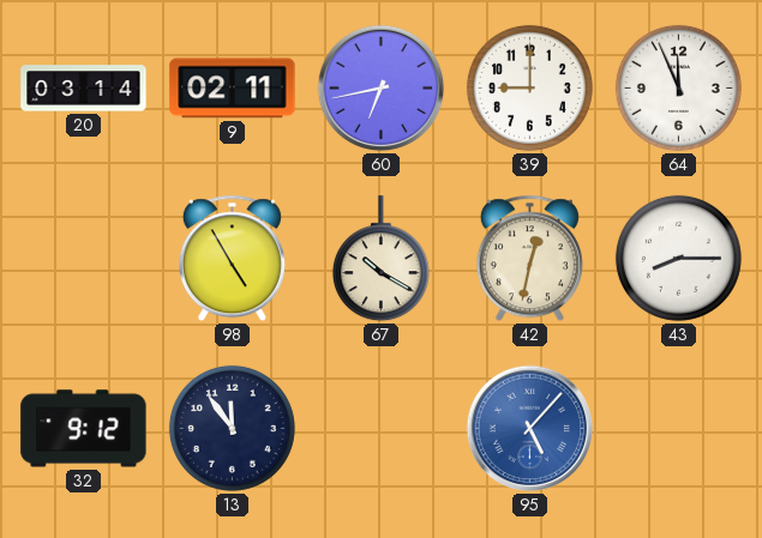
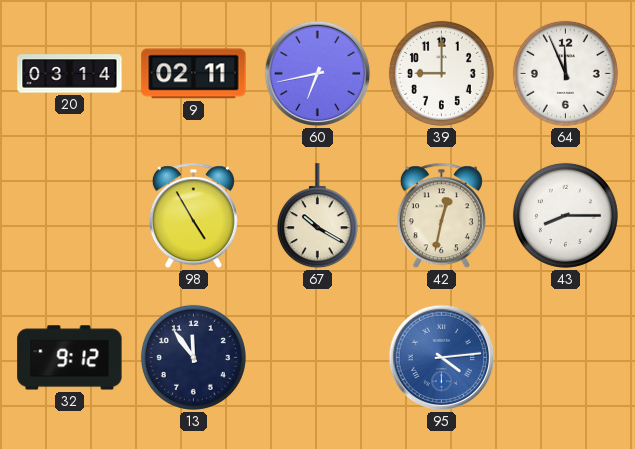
95: 5:07 -> 4:14
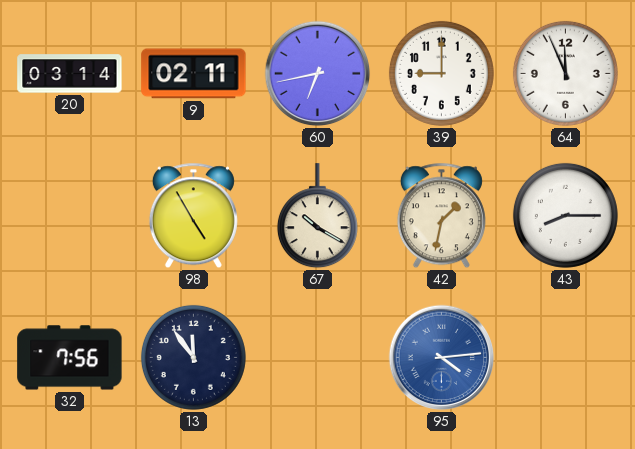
42: 12:32 -> 1:32
32: 9:12 -> 7:56
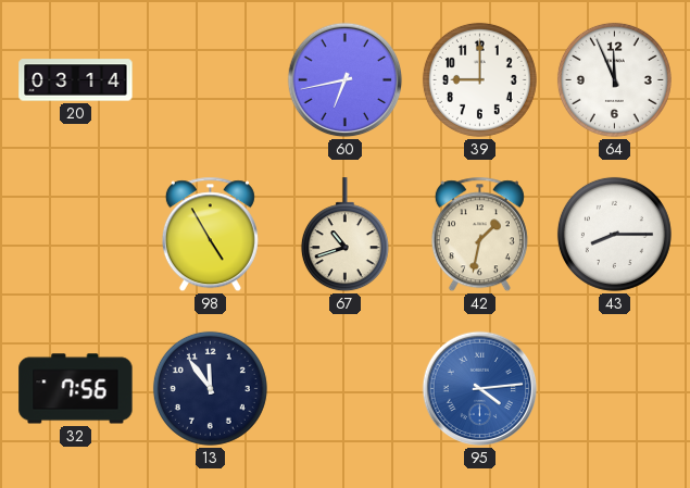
9: 02:11 -> none
67: 10:20 -> 10:42
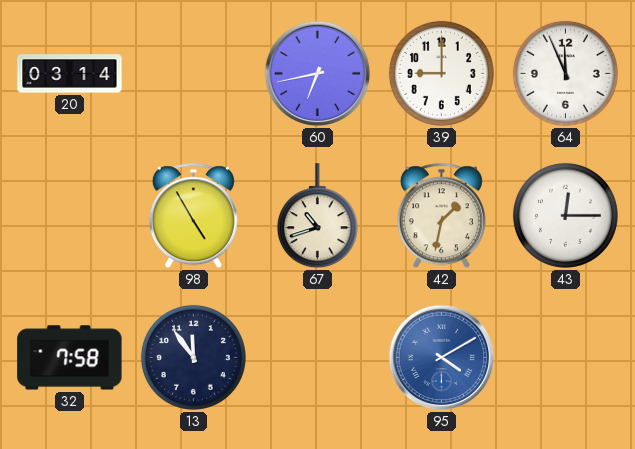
43: 8:15 -> 12:15
32: 7:56 -> 7:58
95: 4:14 -> 4:10
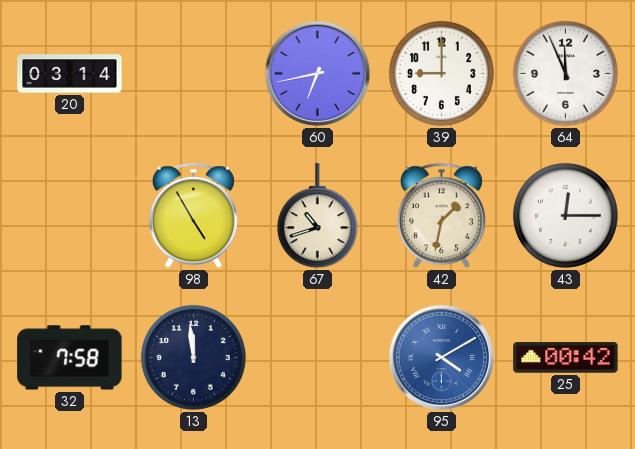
13: 11:54 -> 11:59
25: none -> 00:42
